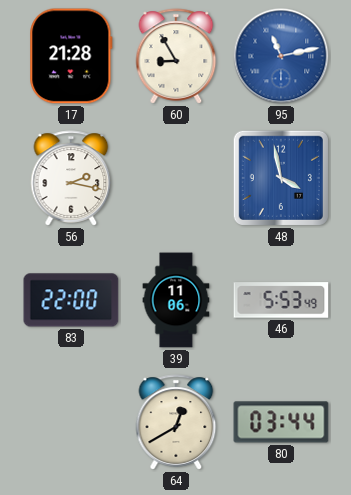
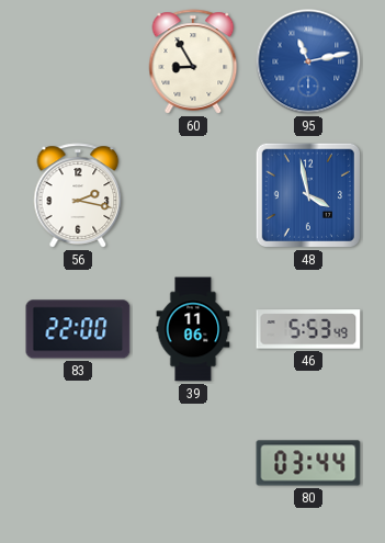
17: 21:28 -> none
64: 12:40 -> none
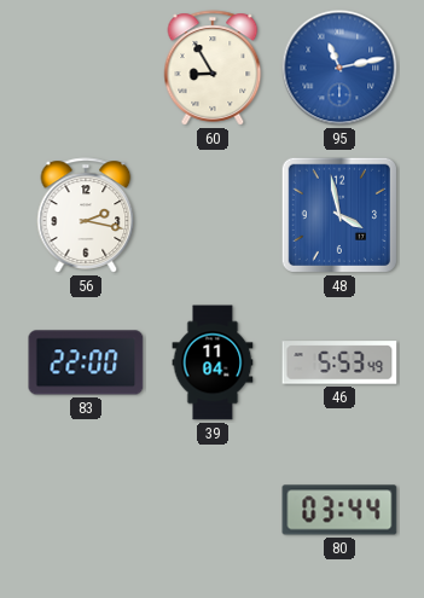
39: 11:06 -> 11:04
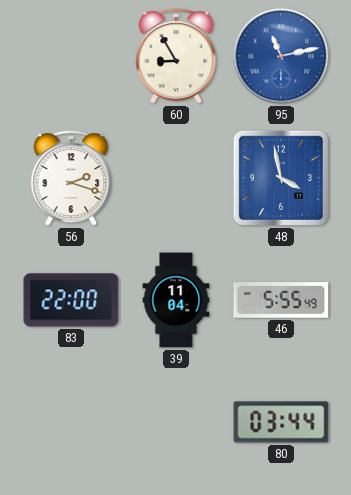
56: 2:17 -> 2:18
46: 5:53 -> 5:55
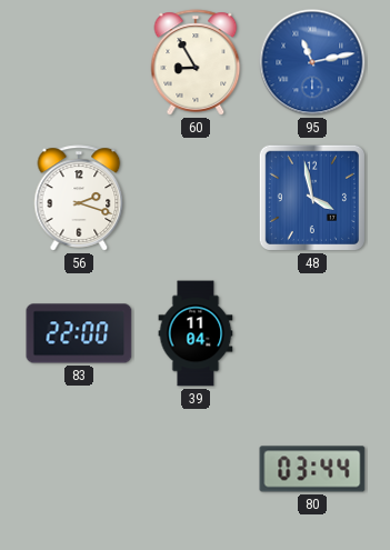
46: 5:55 -> none
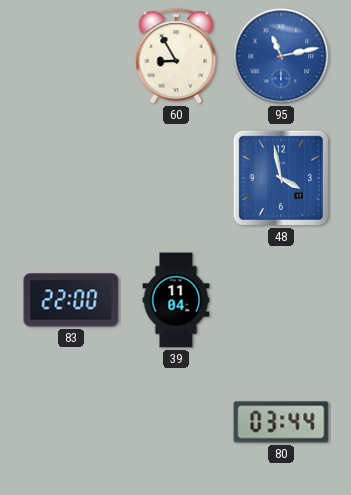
56: 2:18 -> none
